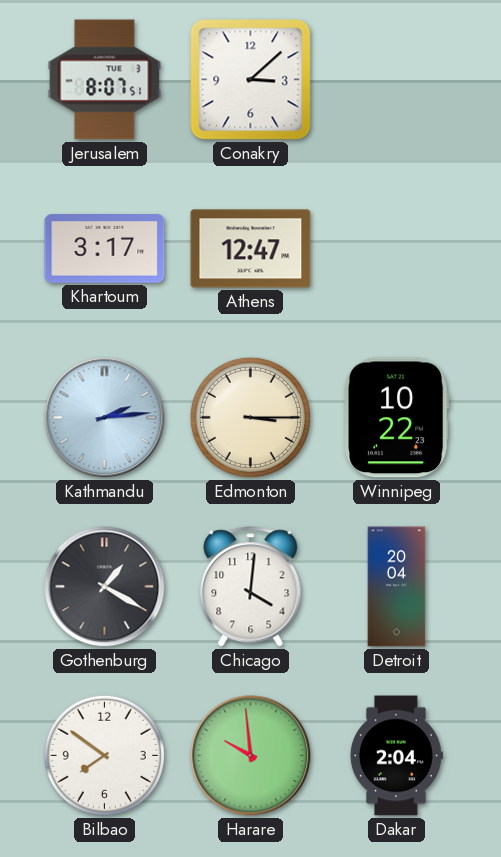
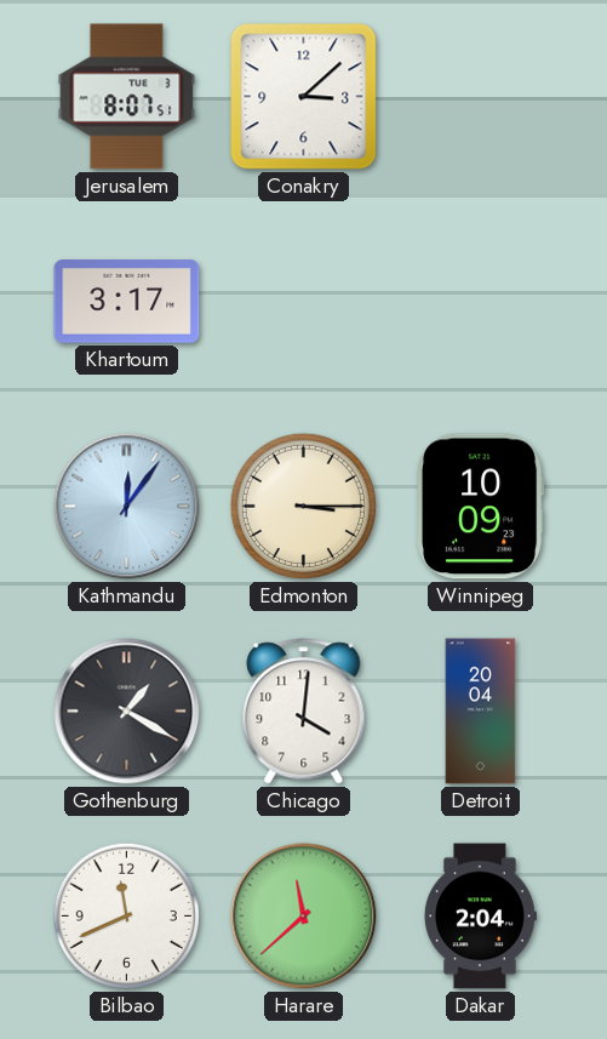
Athens: 12:47 -> none
Kathmandu: 2:14 -> 12:06
Winnipeg: 10:22 -> 10:09
Bilbao: 7:51 -> 11:41
Harare: 9:59 -> 11:38
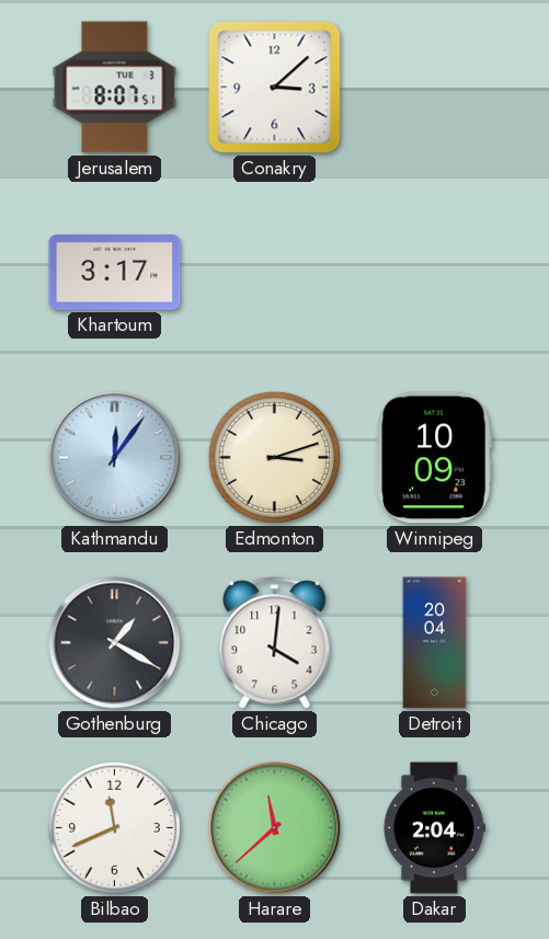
Edmonton: 3:15 -> 3:12
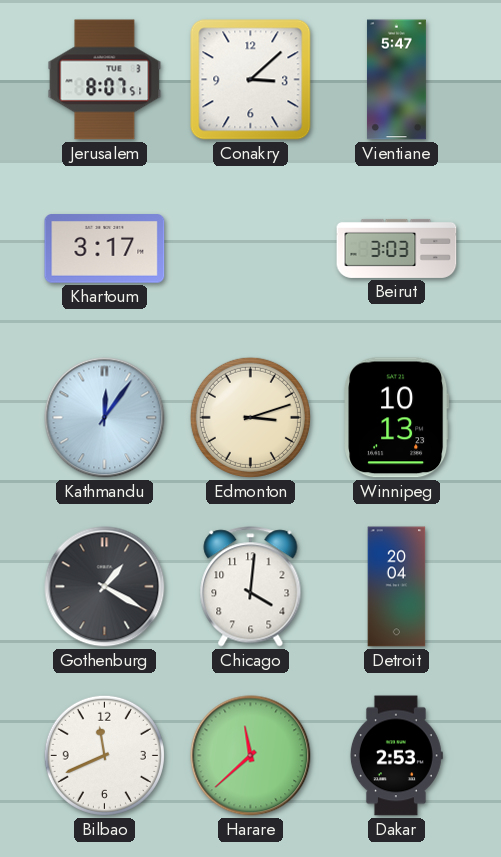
Vientiane: none -> 5:47
Beirut: none -> 3:03
Winnipeg: 10:09 -> 10:13
Dakar: 2:04 -> 2:53
